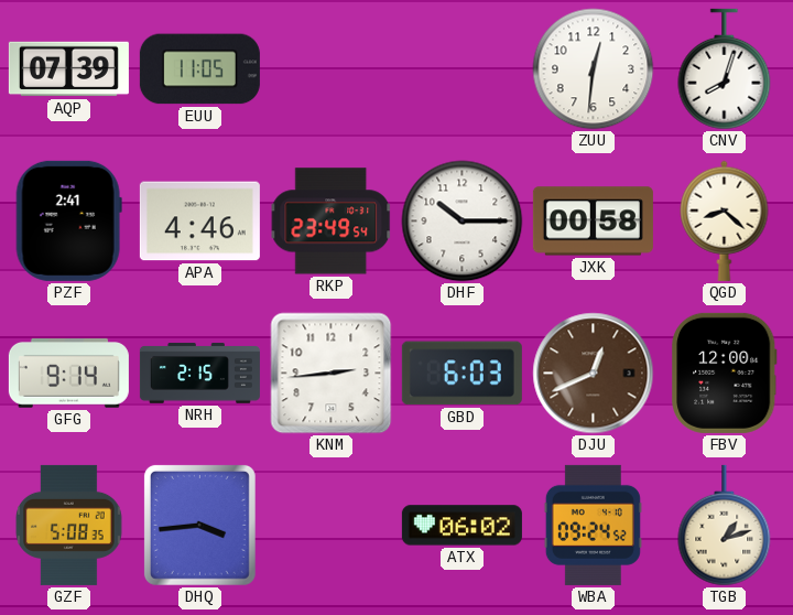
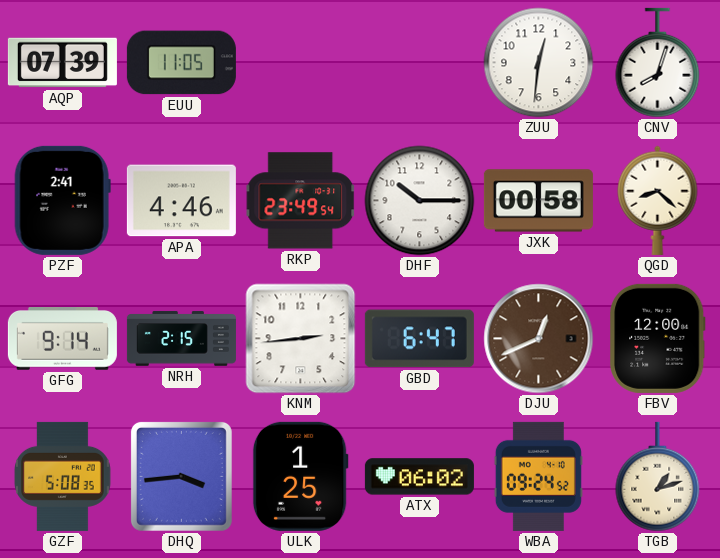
GBD: 6:03 -> 6:47
ULK: none -> 1:25
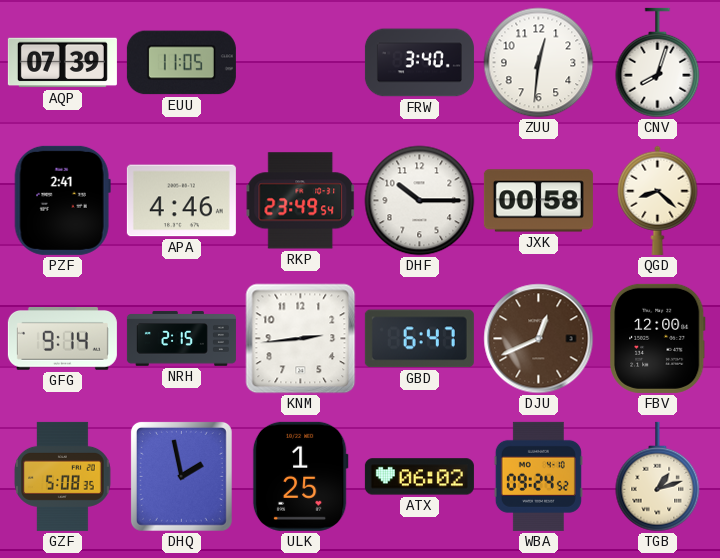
FRW: none -> 3:40
DHQ: 3:44 -> 1:58
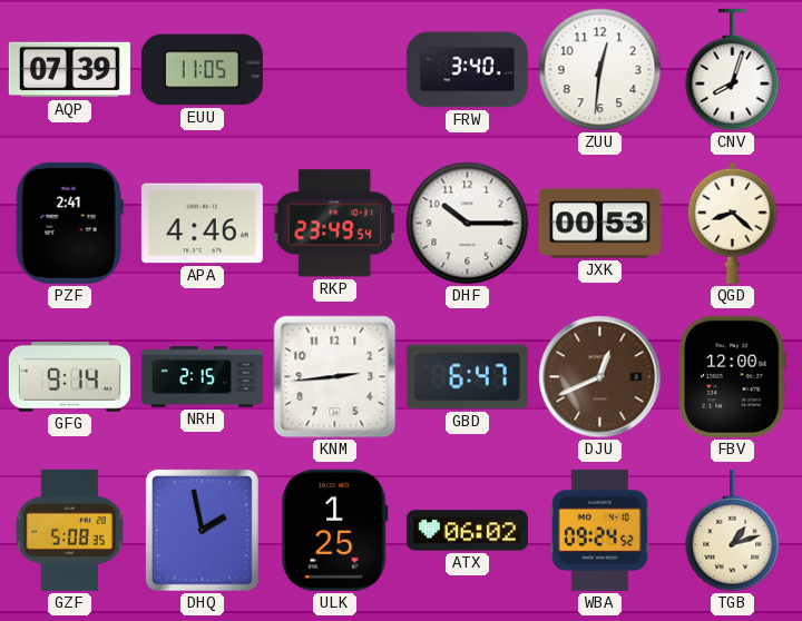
JXK: 00:58 -> 00:53
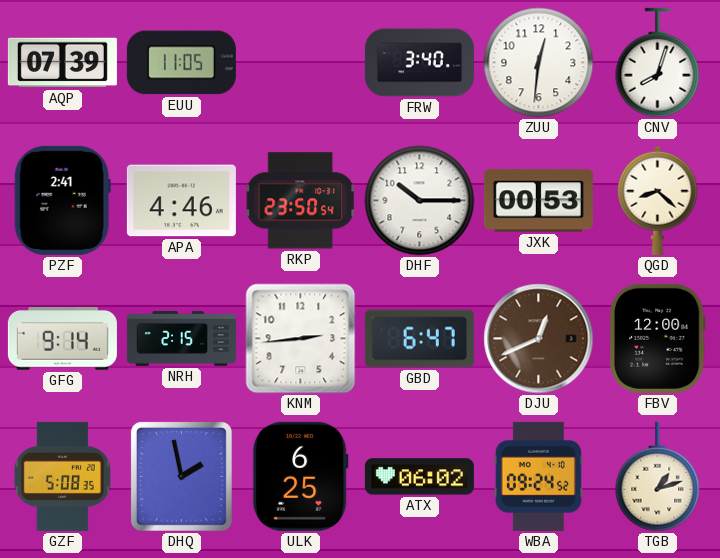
RKP: 23:49 -> 23:50
ULK: 1:25 -> 6:25
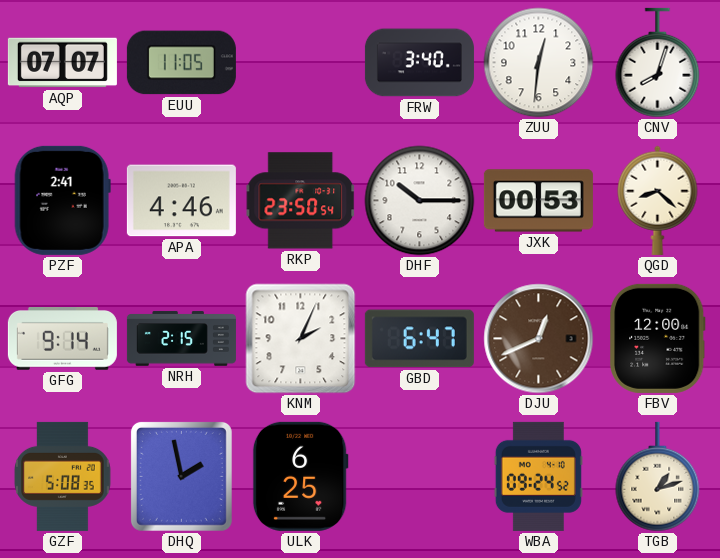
AQP: 07:39 -> 07:07
KNM: 2:44 -> 2:04
ATX: 06:02 -> none
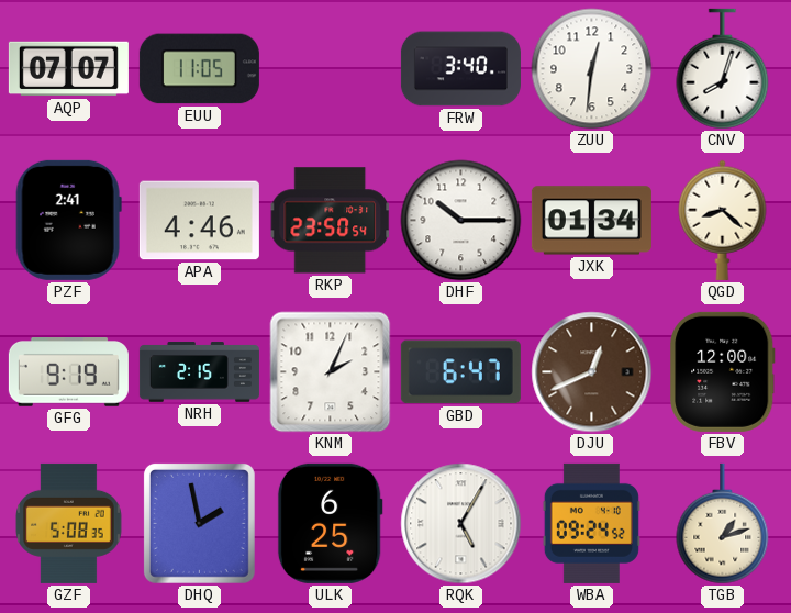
JXK: 00:53 -> 01:34
GFG: 9:14 -> 9:19
RQK: none -> 5:05
